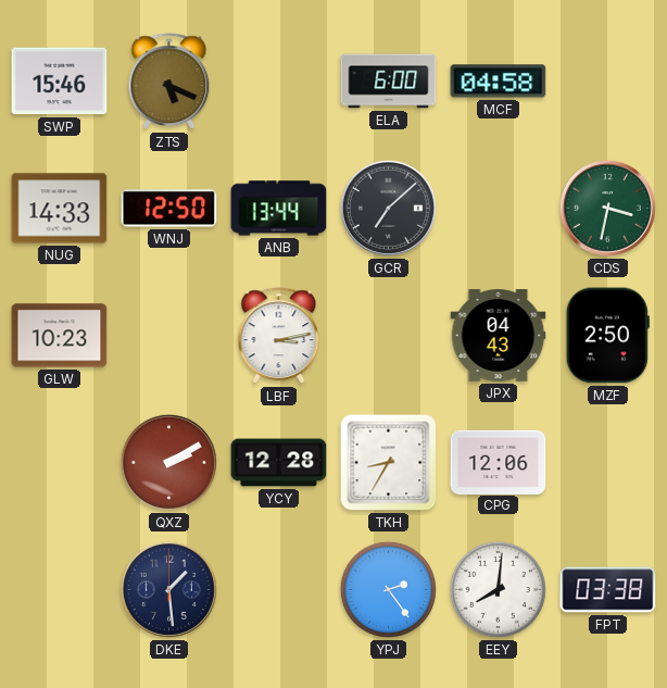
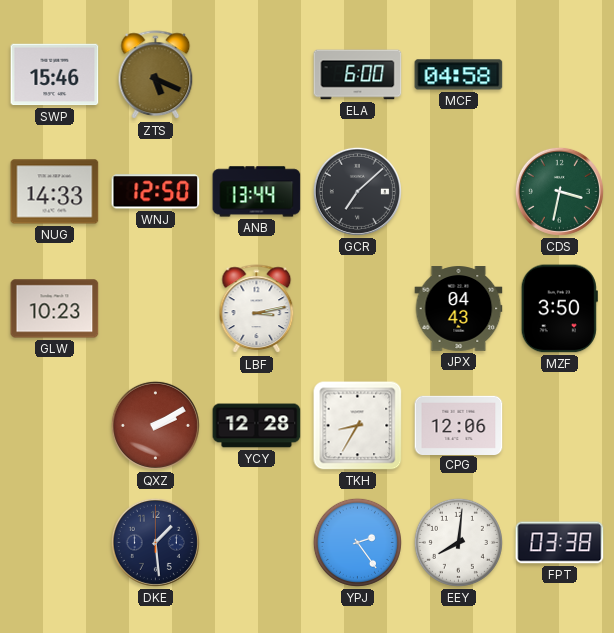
MZF: 2:50 -> 3:50
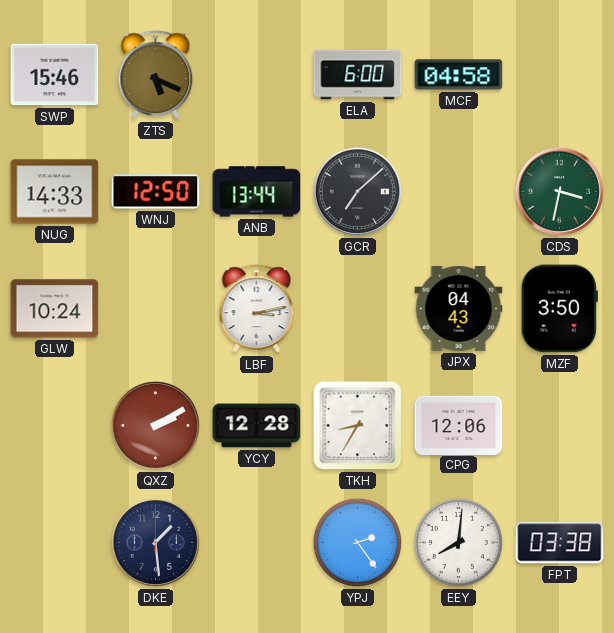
GLW: 10:23 -> 10:24
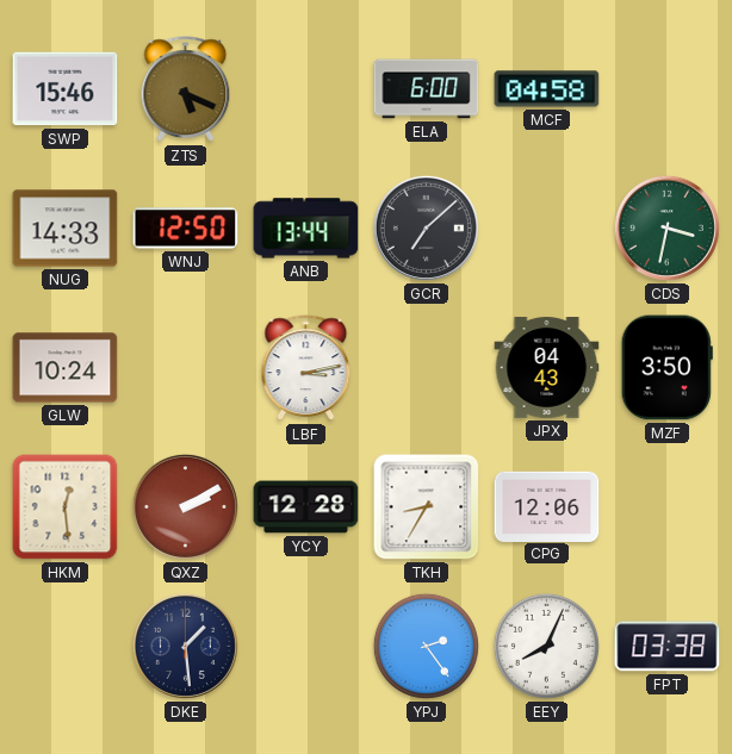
HKM: none -> 12:29
EEY: 8:01 -> 8:04
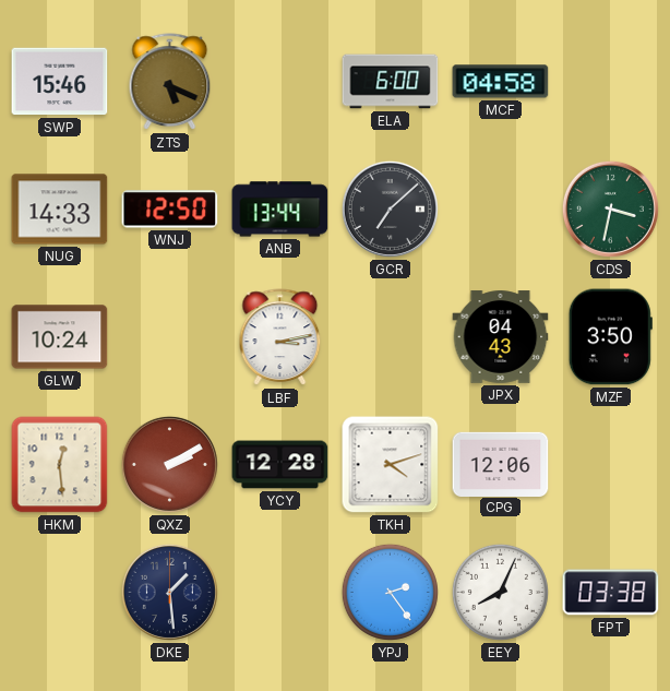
TKH: 8:35 -> 4:12
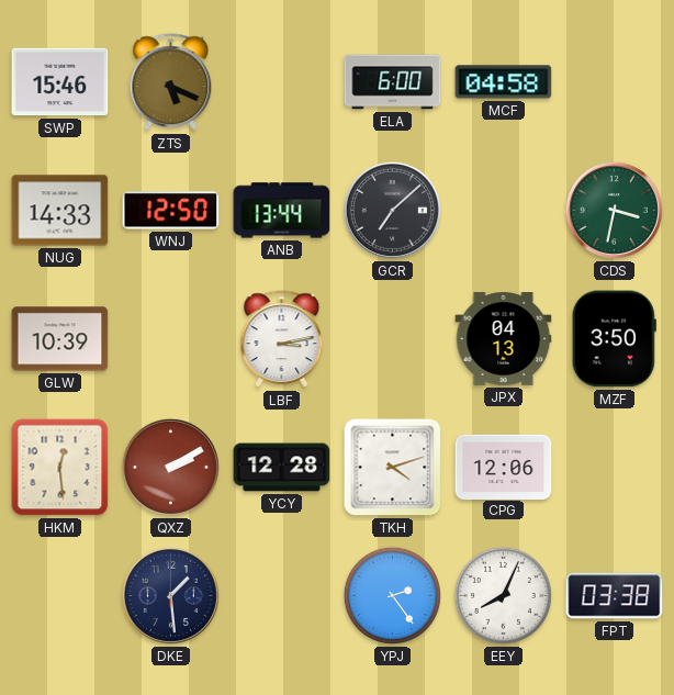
GLW: 10:24 -> 10:39
JPX: 04:43 -> 04:13
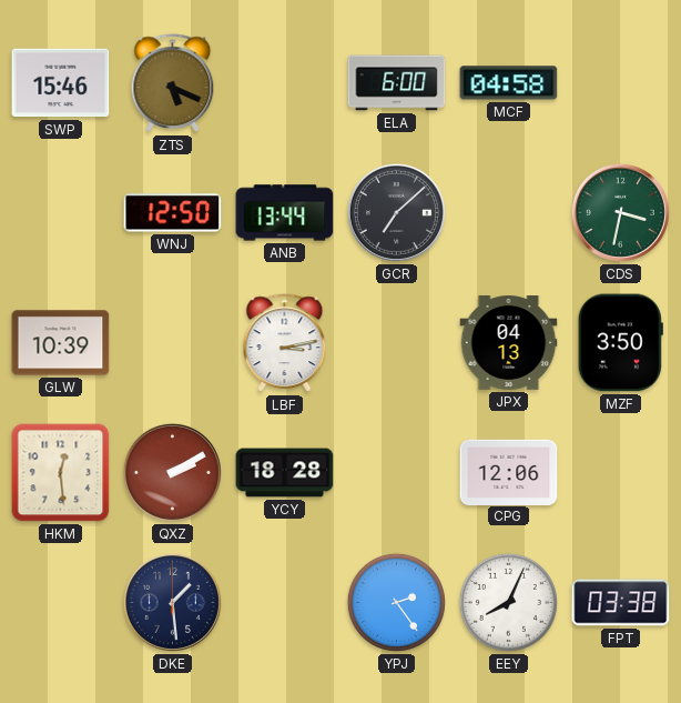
NUG: 14:33 -> none
YCY: 12:28 -> 18:28
TKH: 4:12 -> none
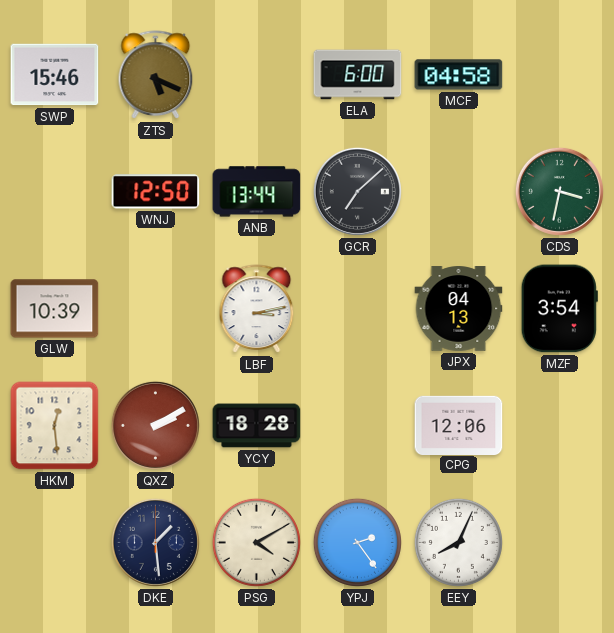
MZF: 3:50 -> 3:54
PSG: none -> 4:10
FPT: 03:38 -> none
